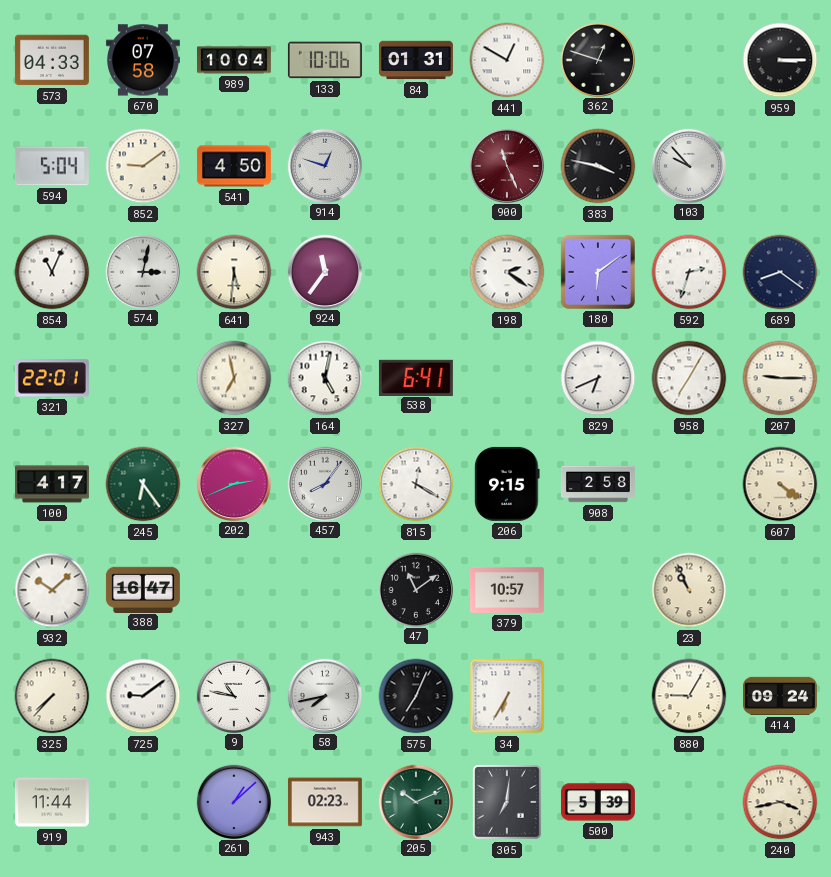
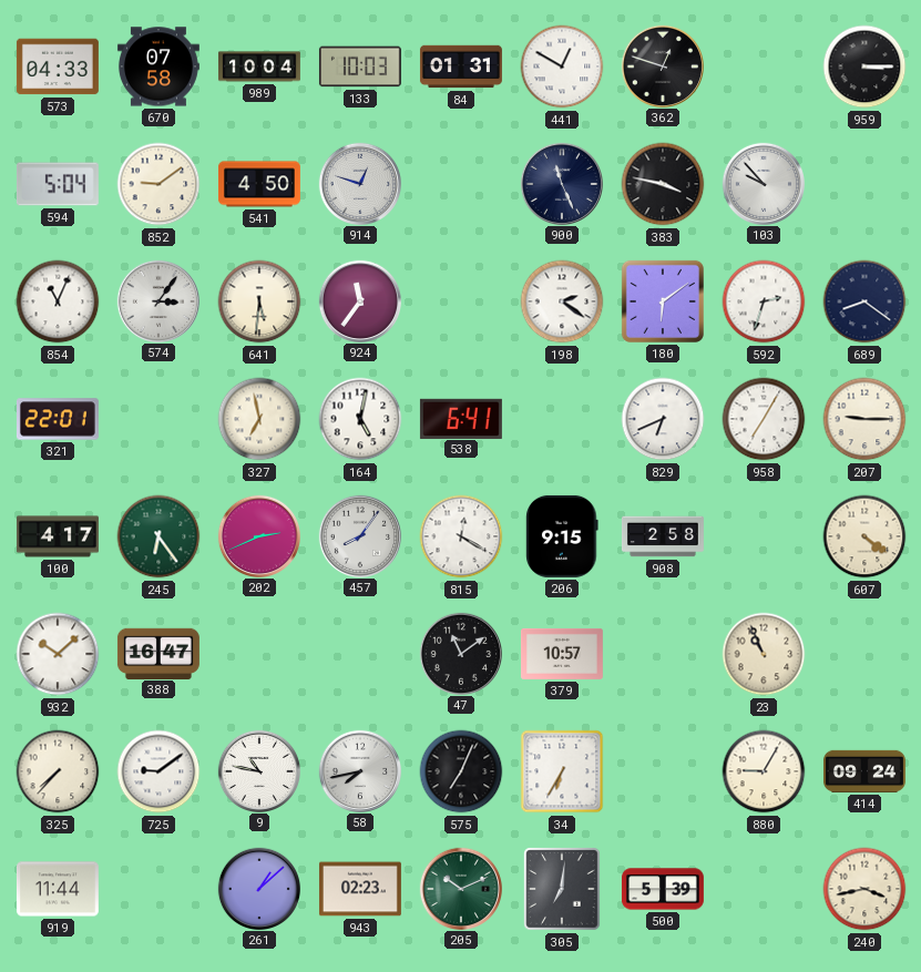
133: 10:06 -> 10:03
900 dial: burgundy -> navy
574: 3:02 -> 3:06
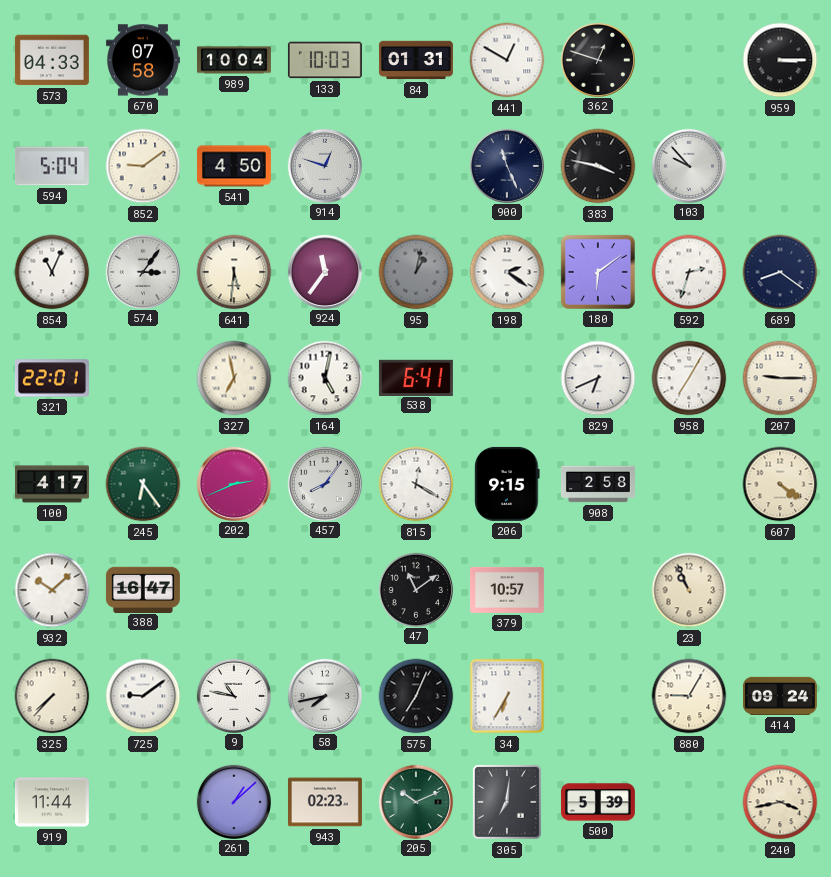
95: none -> 1:02
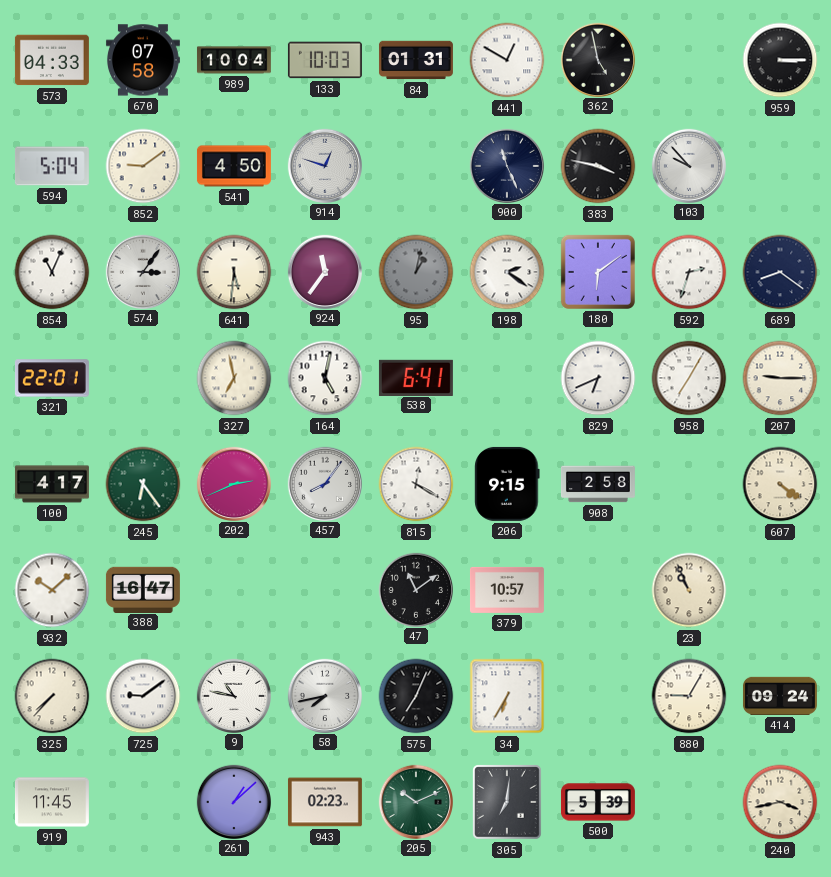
362: 12:48 -> 4:58
919: 11:44 -> 11:45
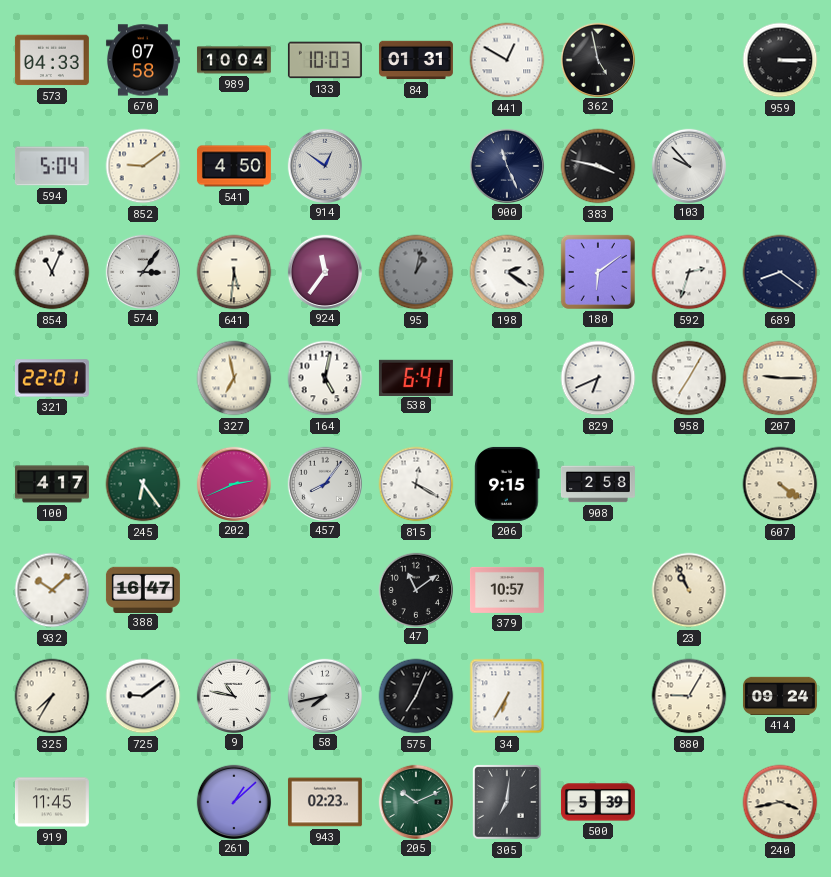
914: 12:48 -> 12:51
325: 7:37 -> 7:35
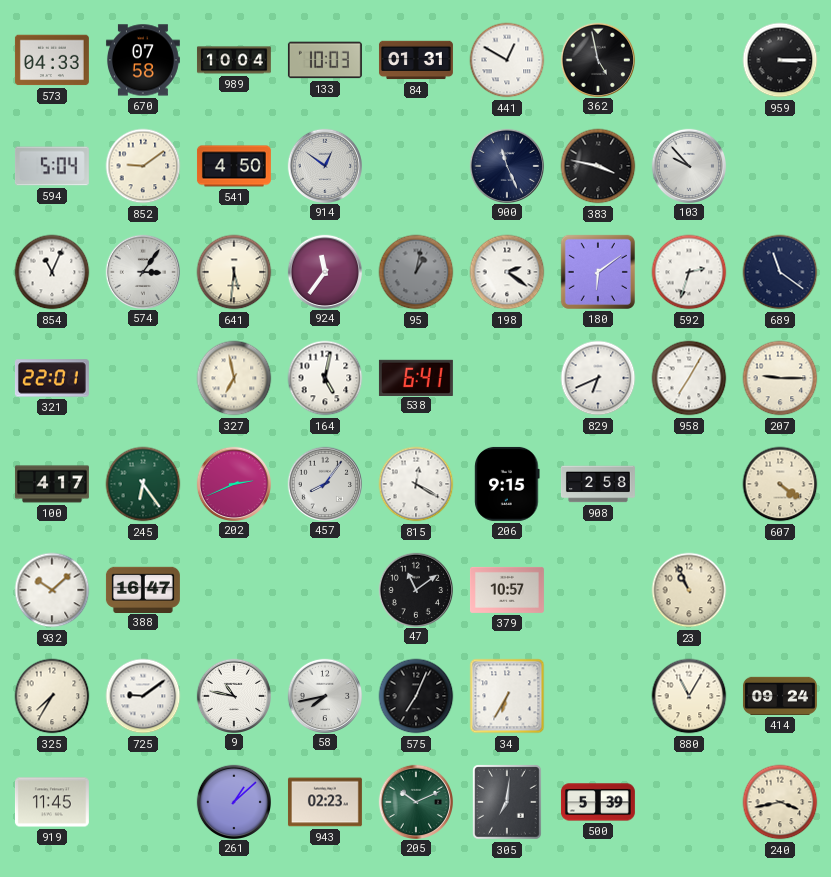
689: 8:21 -> 11:21
880: 9:05 -> 11:05
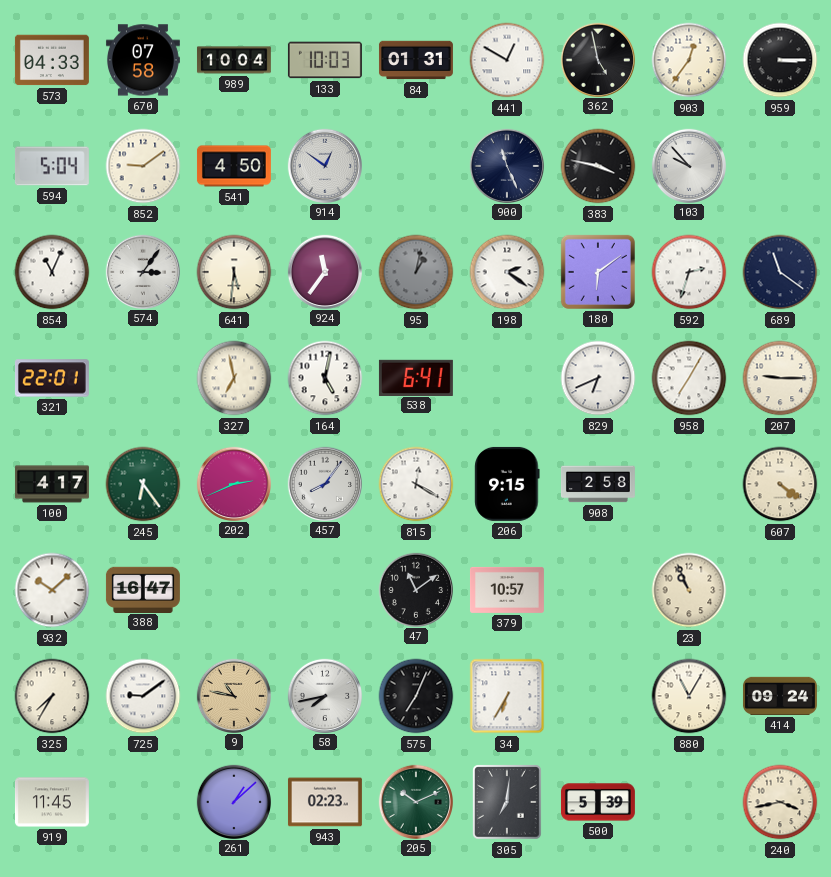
903: none -> 12:36
9 dial: white -> champagne
